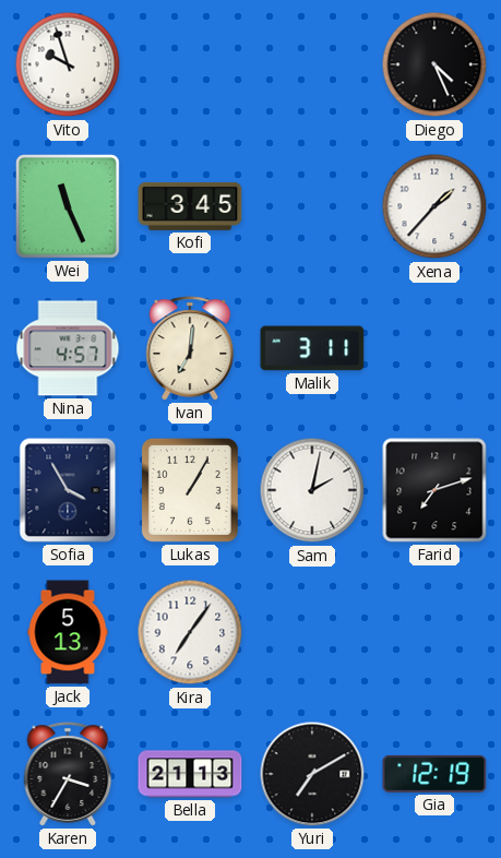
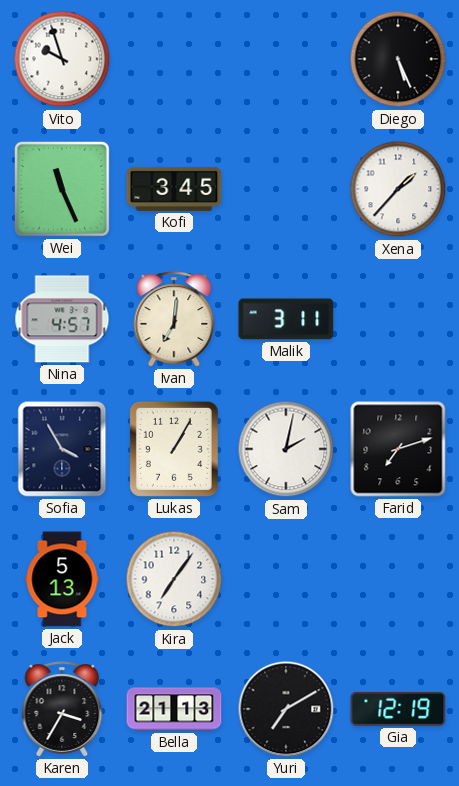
Diego: 4:26 -> 5:26
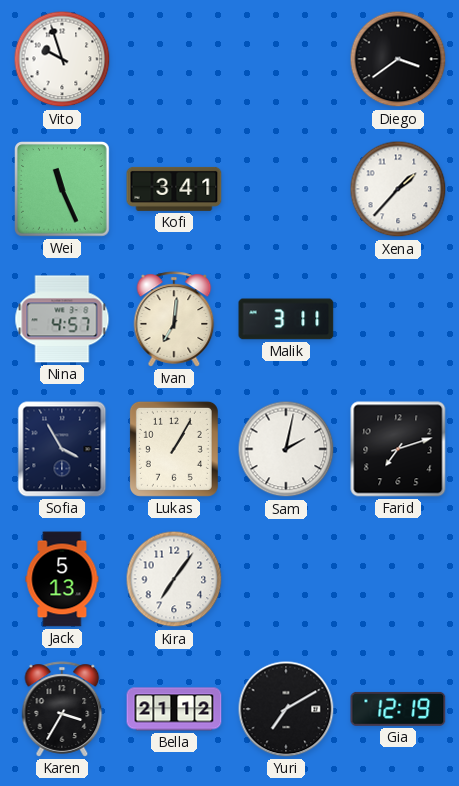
Diego: 5:26 -> 3:39
Kofi: 3:45 -> 3:41
Bella: 21:13 -> 21:12
